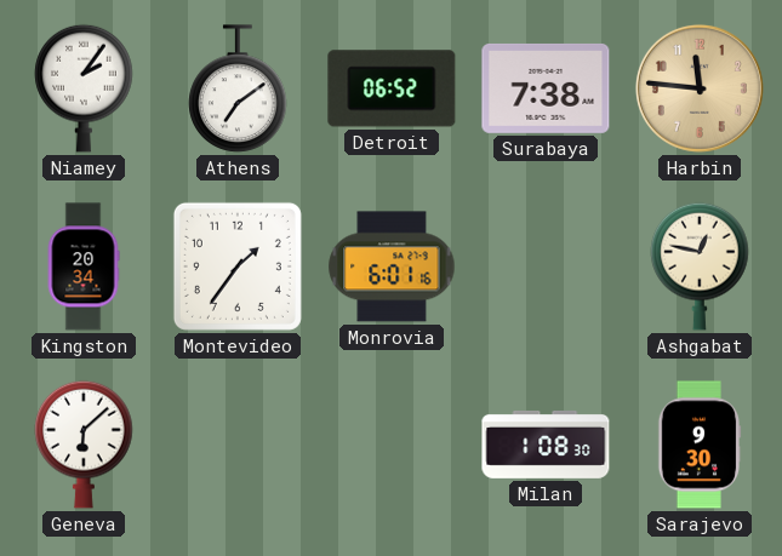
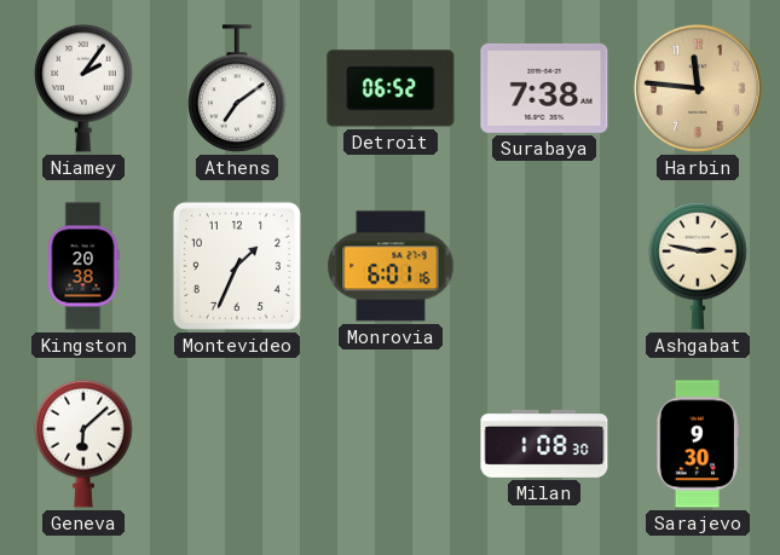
Kingston: 20:34 -> 20:38
Montevideo: 1:36 -> 1:34
Ashgabat: 12:47 -> 2:47
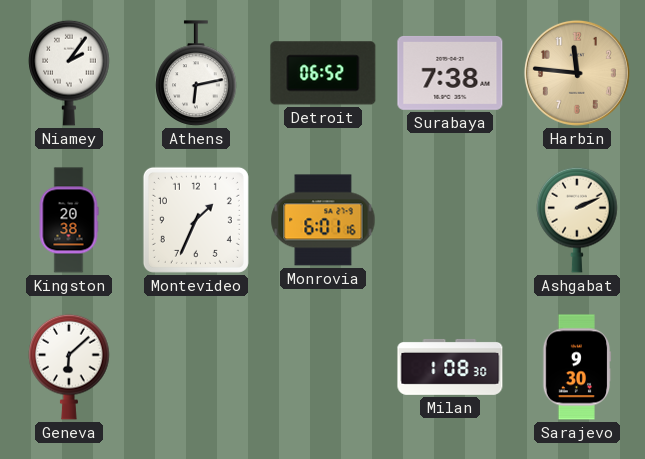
Athens: 7:09 -> 6:13
Ashgabat: 2:47 -> 2:11
